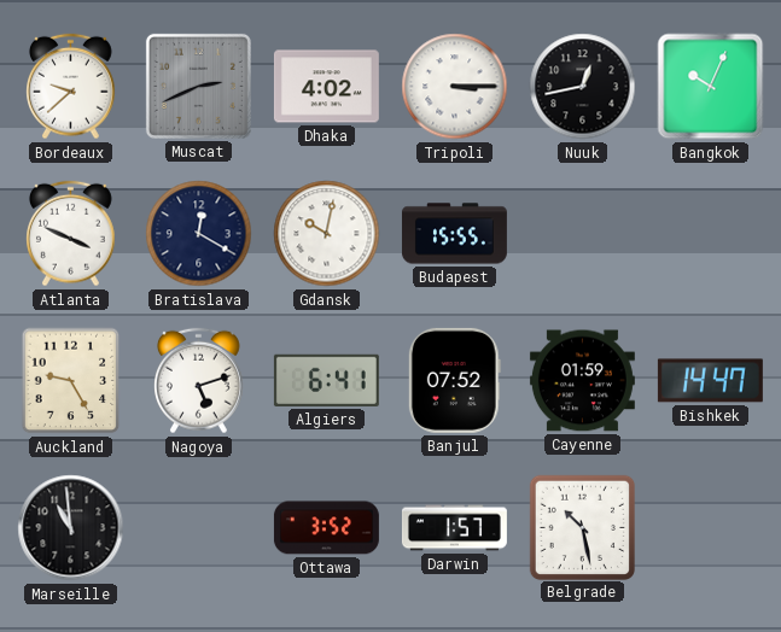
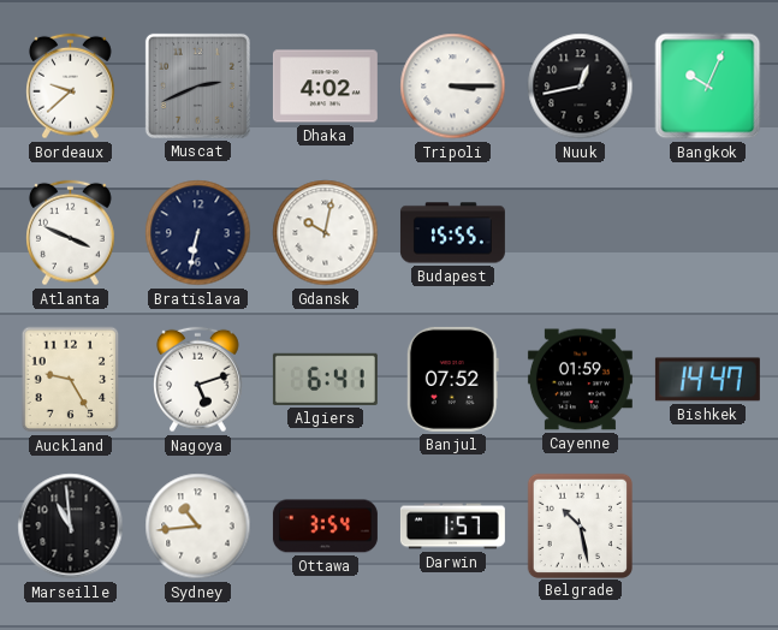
Bratislava: 12:20 -> 6:32
Sydney: none -> 10:44
Ottawa: 3:52 -> 3:54
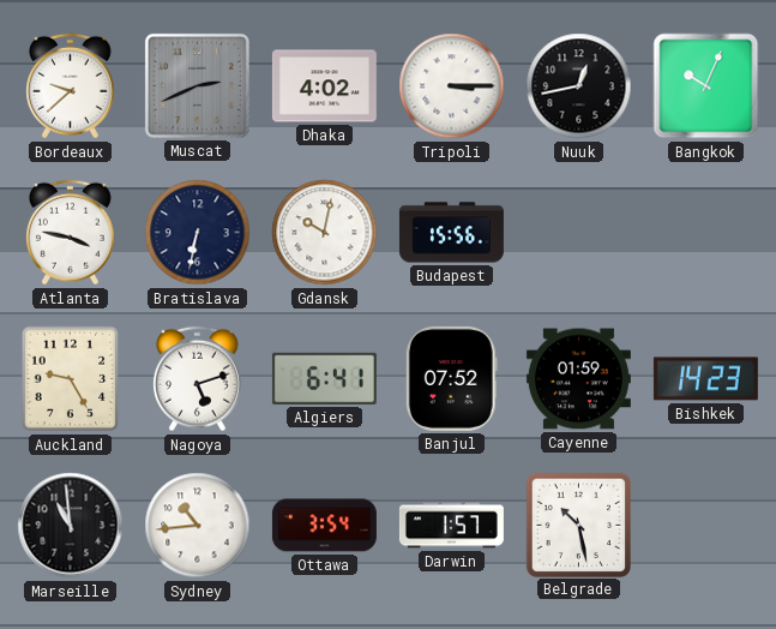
Atlanta: 3:49 -> 3:47
Budapest: 15:55 -> 15:56
Bishkek: 14:47 -> 14:23
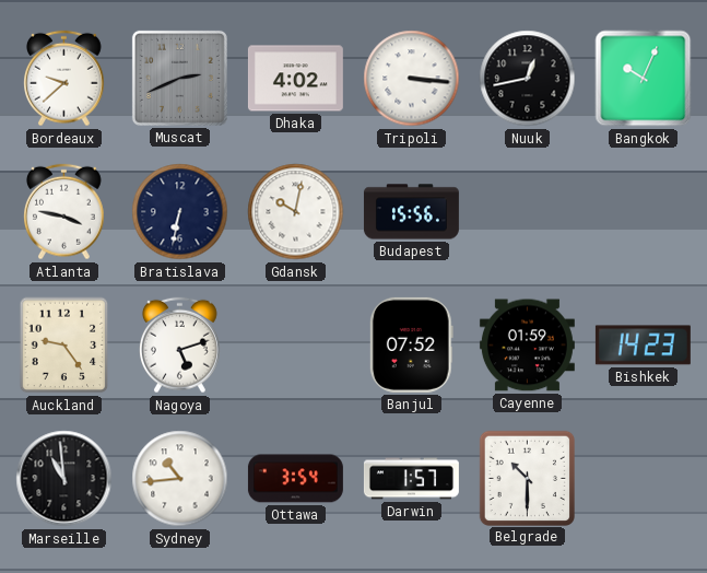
Tripoli: 3:15 -> 3:16
Auckland: 9:25 -> 9:24
Algiers: 6:41 -> none
Belgrade: 10:28 -> 10:30
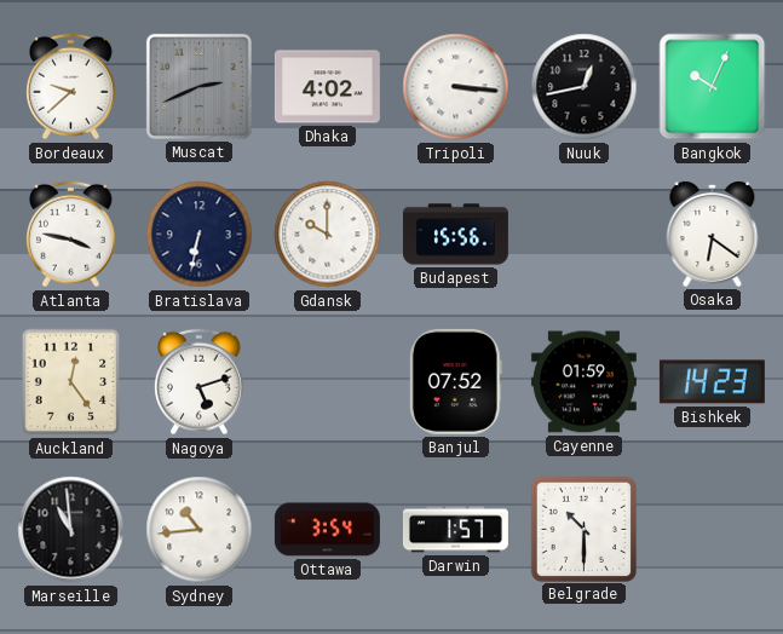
Gdansk: 10:02 -> 10:00
Osaka: none -> 6:21
Auckland: 9:24 -> 12:24
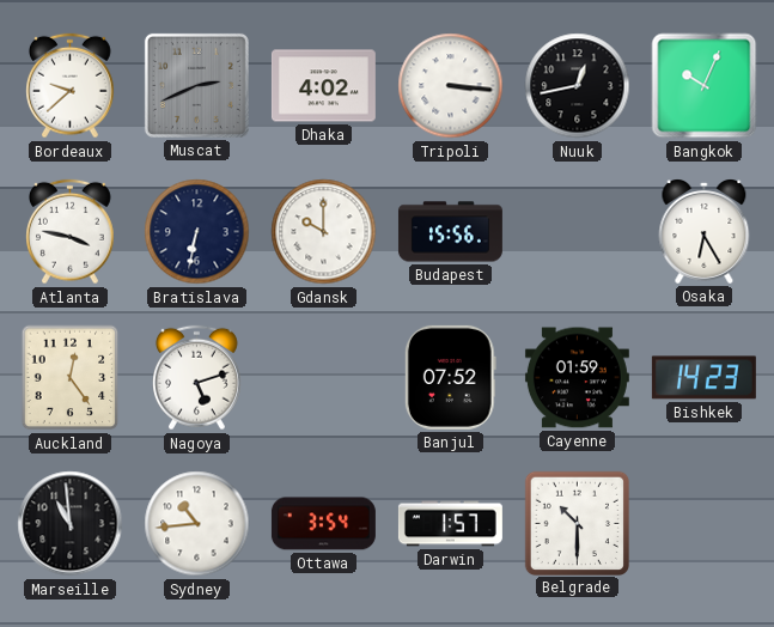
Osaka: 6:21 -> 6:25
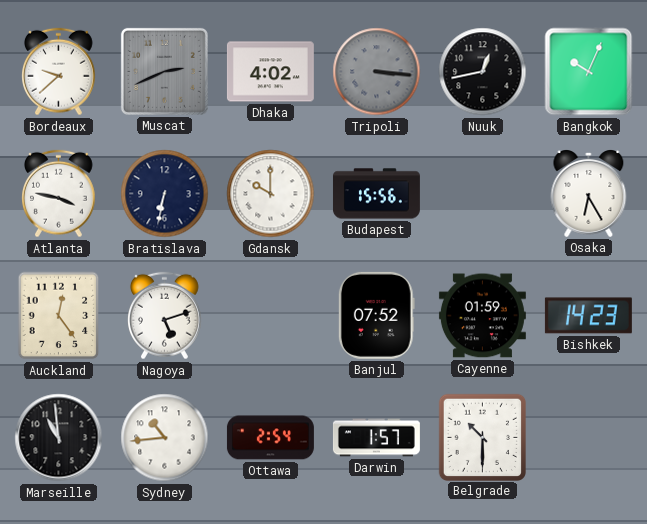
Tripoli dial: white -> grey
Ottawa: 3:54 -> 2:54
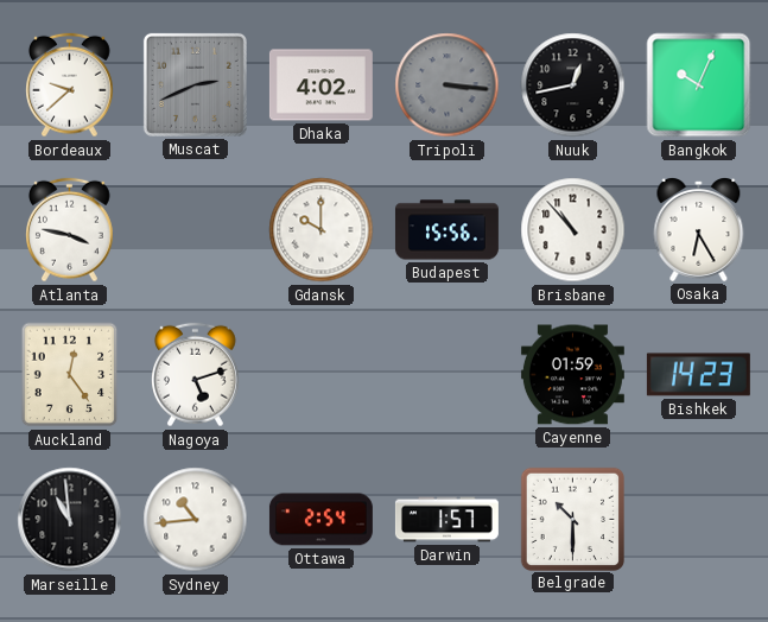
Bratislava: 6:32 -> none
Brisbane: none -> 10:53
Banjul: 07:52 -> none
